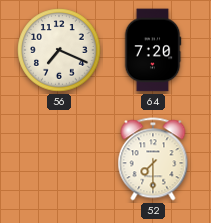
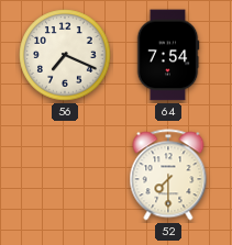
64: 7:20 -> 7:54
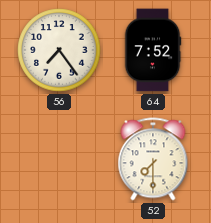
56: 7:19 -> 7:24
64: 7:54 -> 7:52
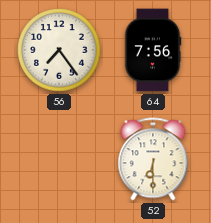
64: 7:52 -> 7:56
52: 7:30 -> 6:30
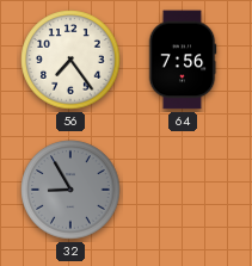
32: none -> 8:55
52: 6:30 -> none
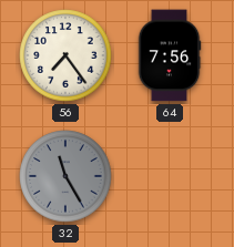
32: 8:55 -> 11:25
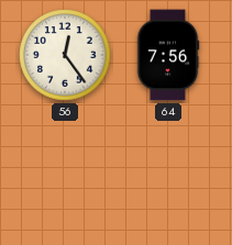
56: 7:24 -> 12:24
32: 11:25 -> none
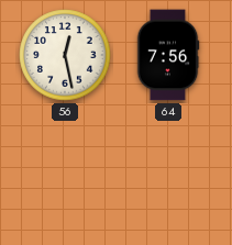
56: 12:24 -> 12:28
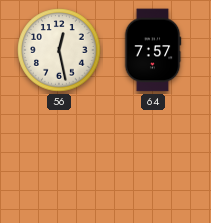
64: 7:56 -> 7:57
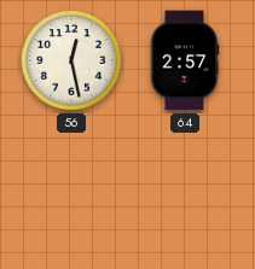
64: 7:57 -> 2:57
